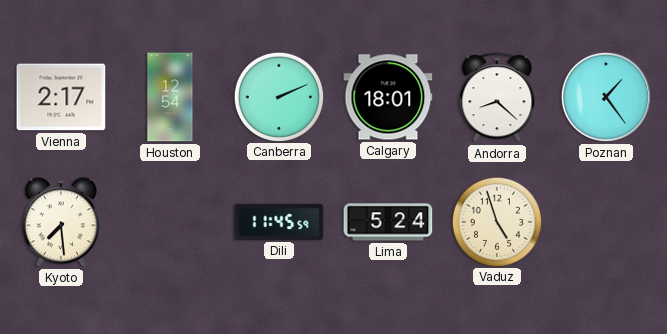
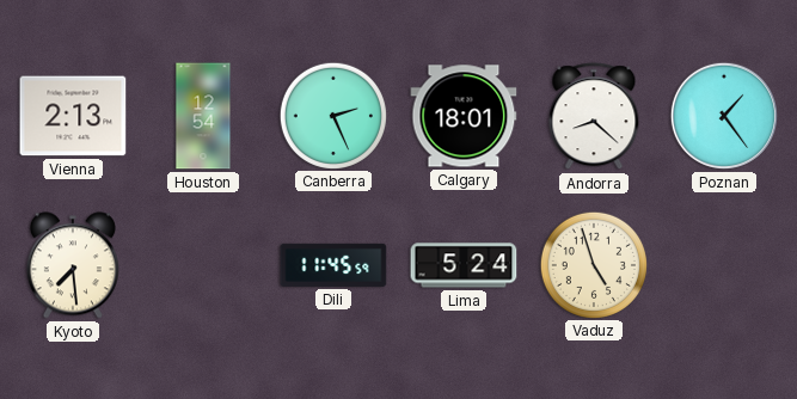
Vienna: 2:17 -> 2:13
Canberra: 2:11 -> 2:26
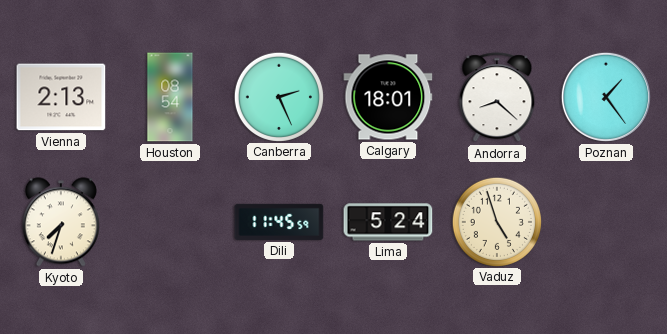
Houston: 12:54 -> 08:54
Kyoto: 7:29 -> 7:33
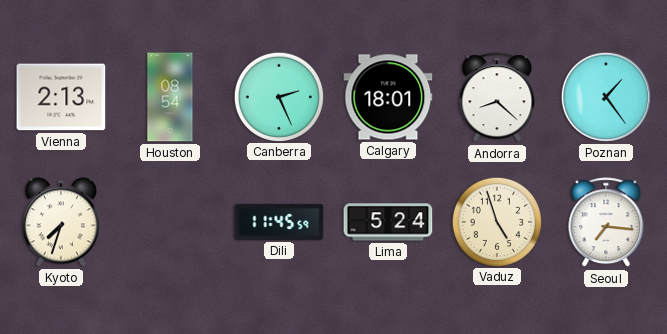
Seoul: none -> 7:16
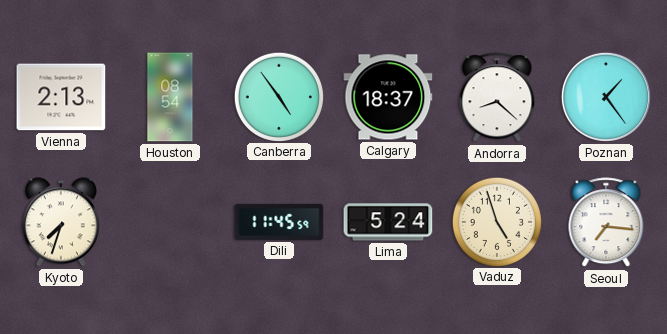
Canberra: 2:26 -> 4:54
Calgary: 18:01 -> 18:37
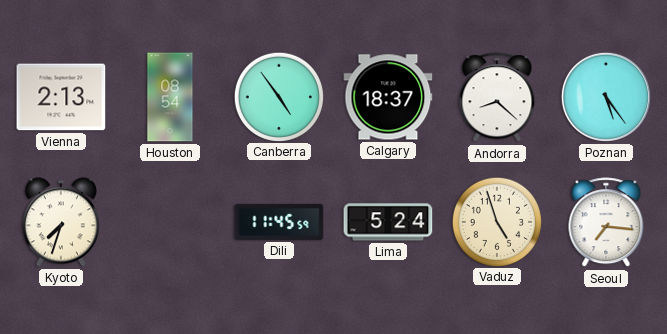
Poznan: 1:24 -> 5:24
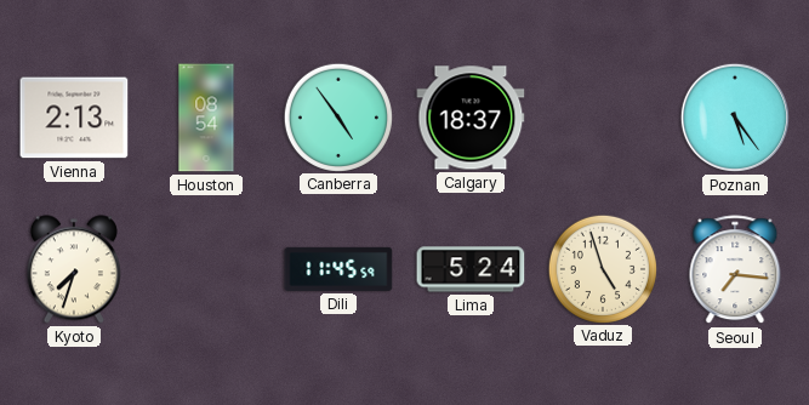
Andorra: 8:22 -> none
